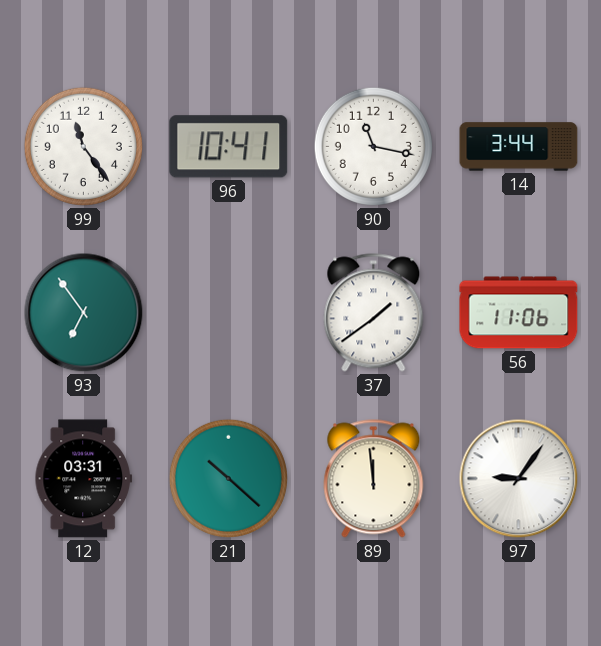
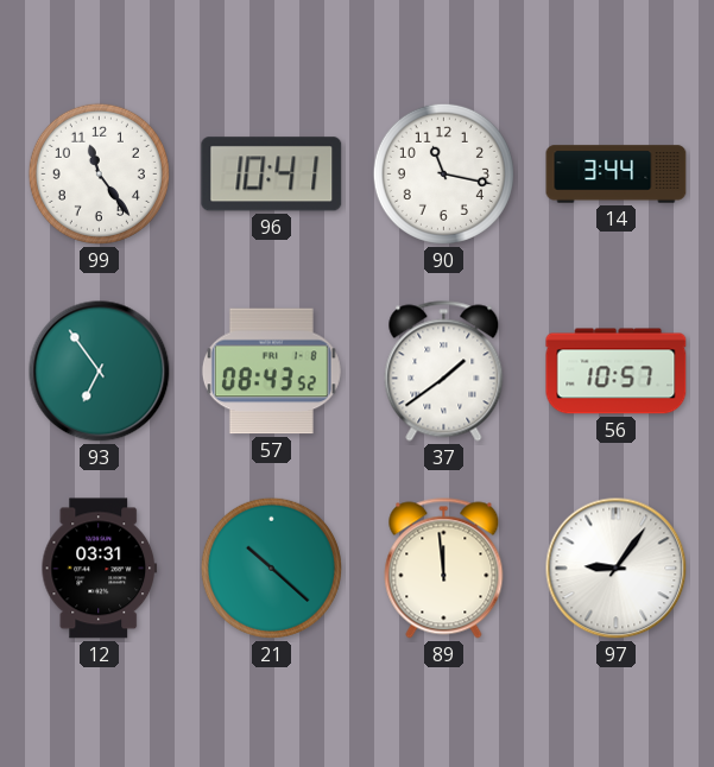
57: none -> 08:43
56: 11:06 -> 10:57
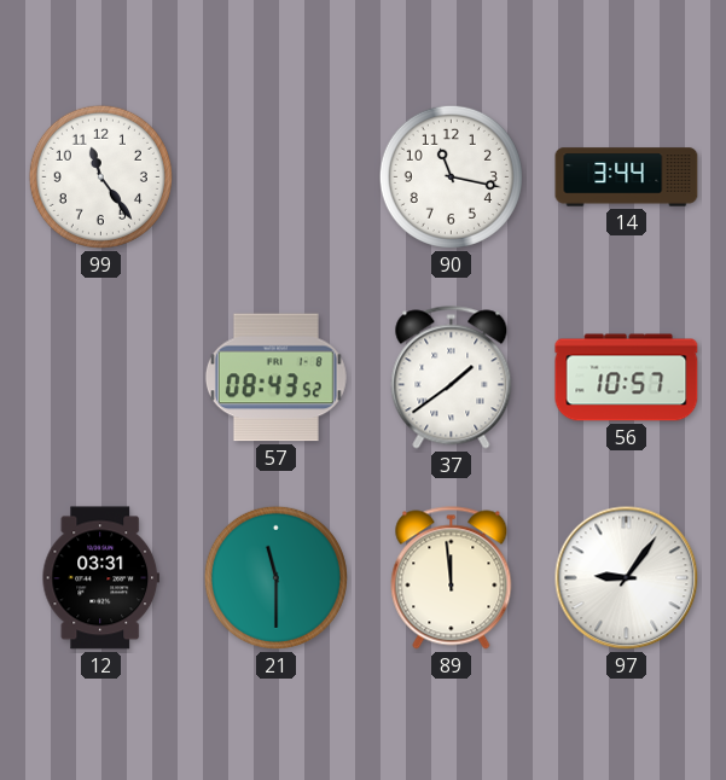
96: 10:41 -> none
93: 6:54 -> none
21: 10:22 -> 11:30
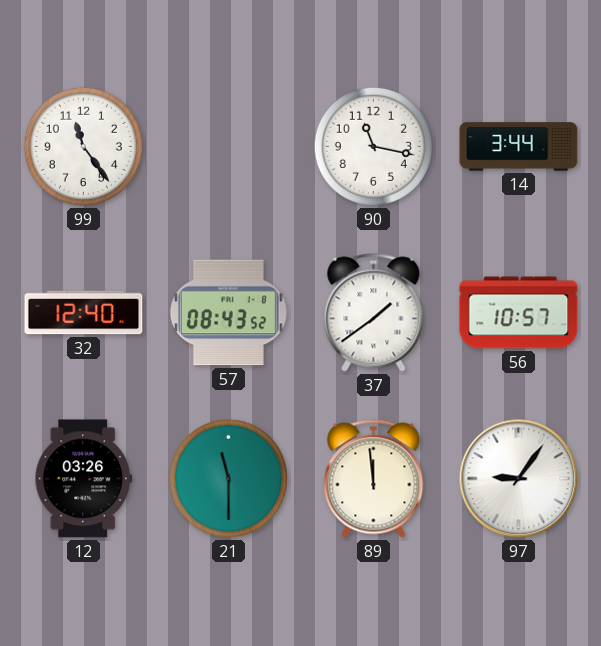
32: none -> 12:40
12: 03:31 -> 03:26
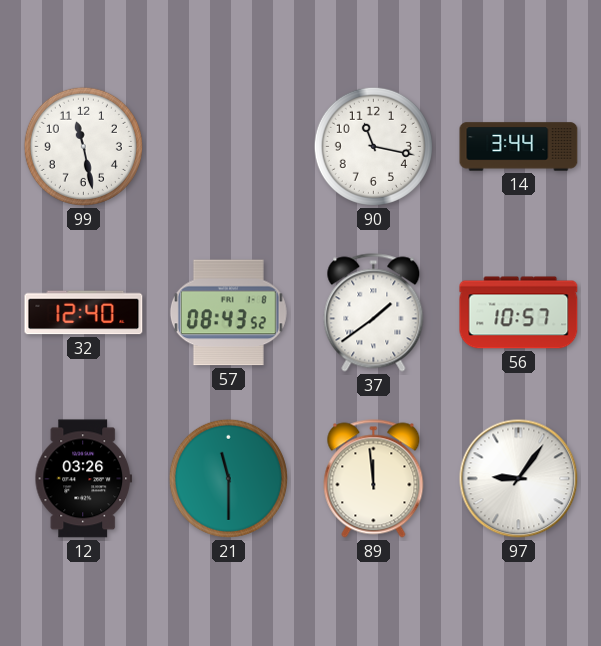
99: 11:24 -> 11:28
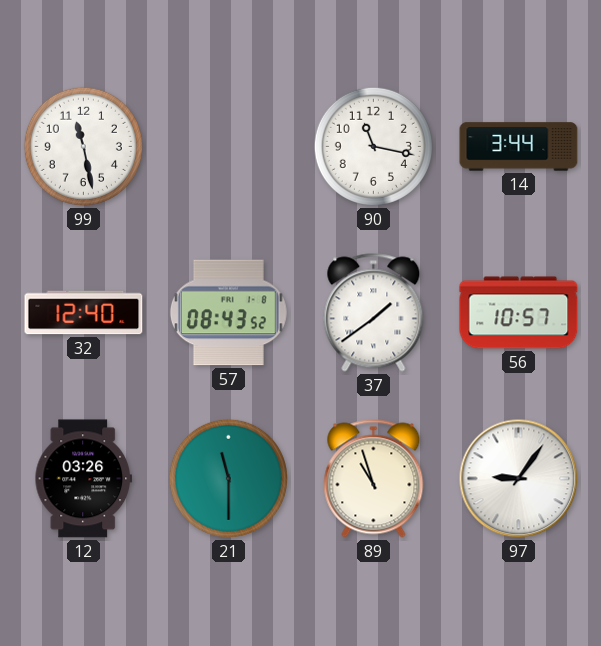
89: 11:59 -> 10:57
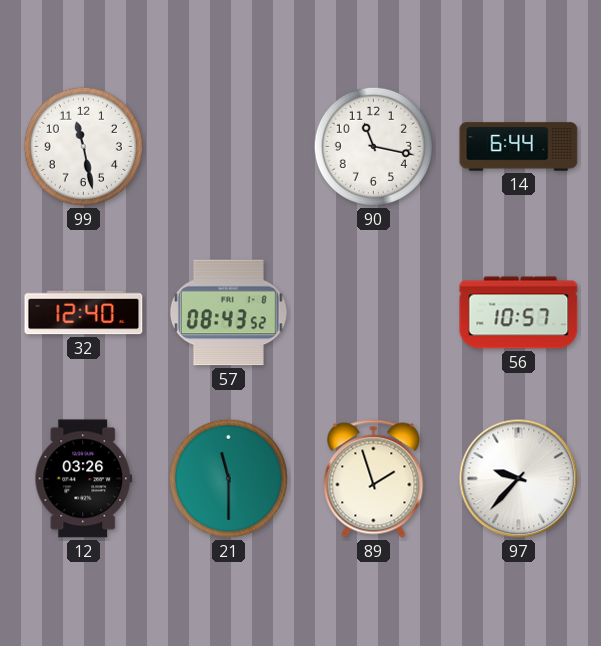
14: 3:44 -> 6:44
37: 1:39 -> none
89: 10:57 -> 1:57
97: 9:06 -> 9:37
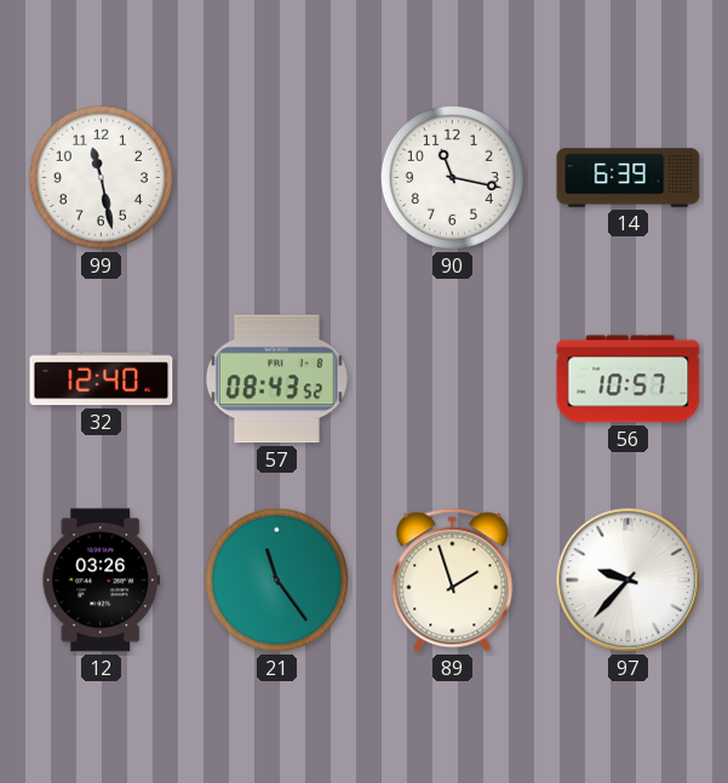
14: 6:44 -> 6:39
21: 11:30 -> 11:24
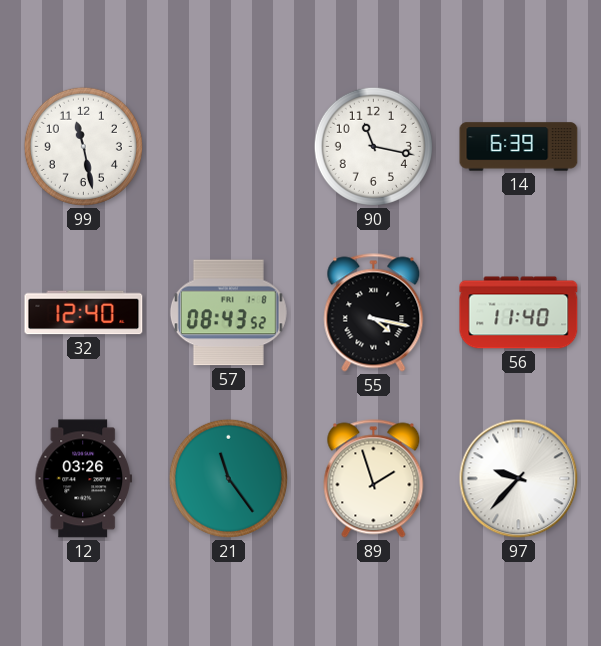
55: none -> 4:17
56: 10:57 -> 11:40
